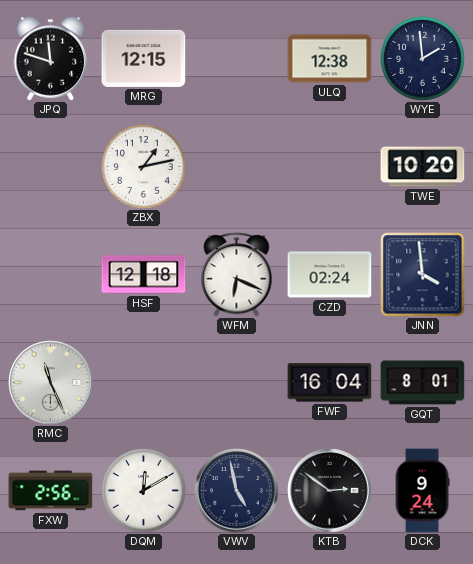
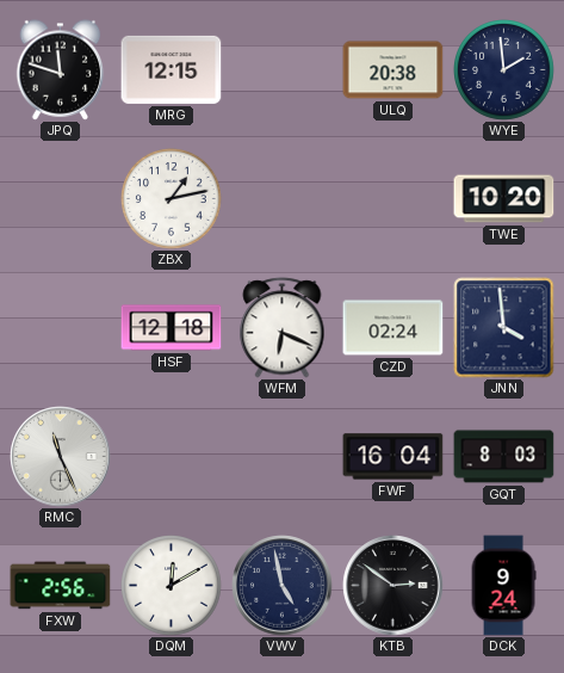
ULQ: 12:38 -> 20:38
GQT: 8:01 -> 8:03
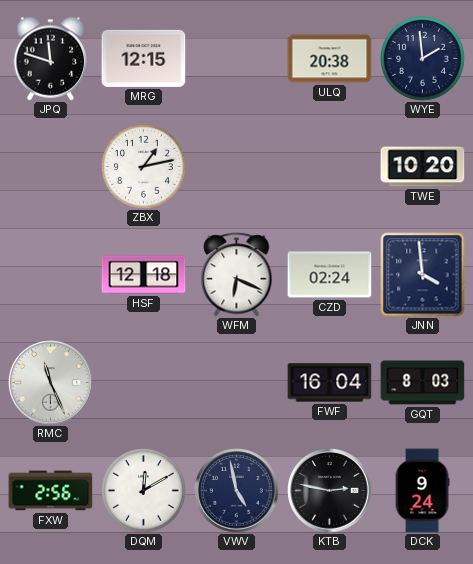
KTB: 2:51 -> 2:47
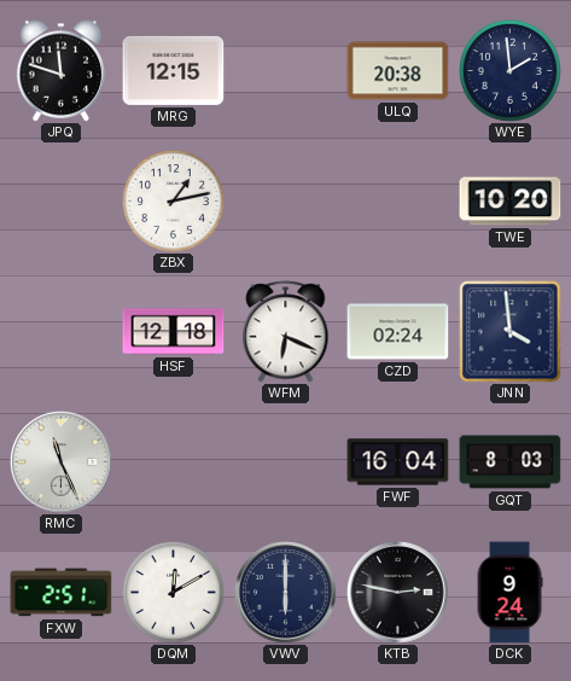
FXW: 2:56 -> 2:51
VWV: 4:58 -> 6:00
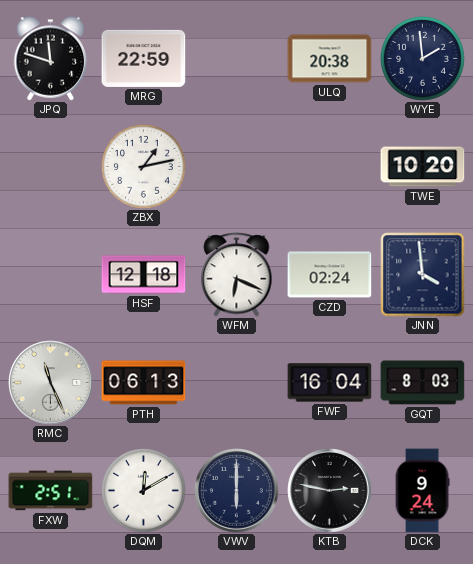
MRG: 12:15 -> 22:59
PTH: none -> 06:13
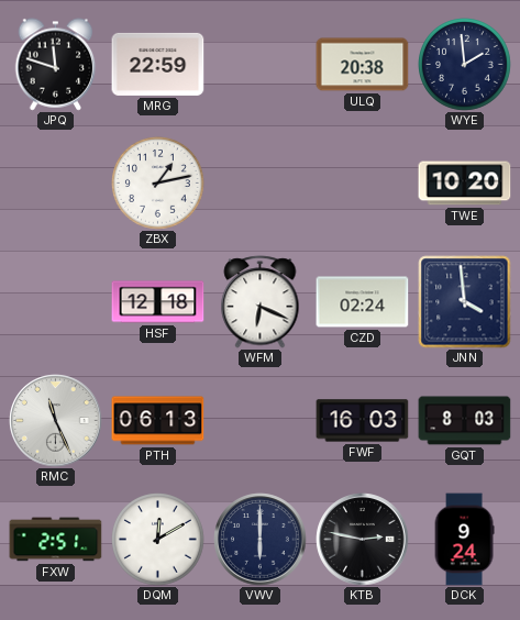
FWF: 16:04 -> 16:03
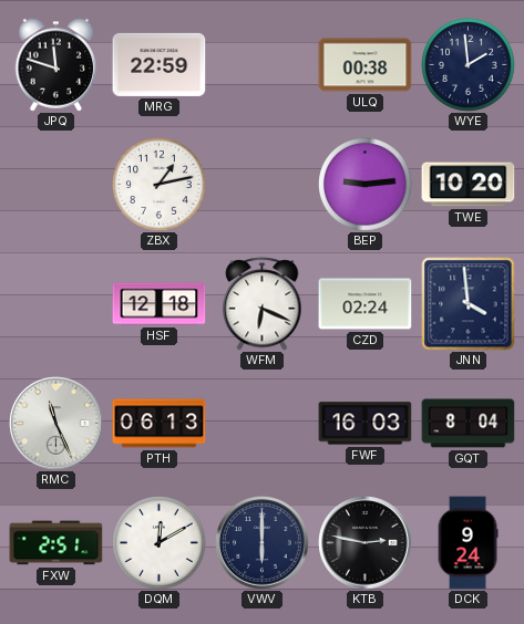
ULQ: 20:38 -> 00:38
BEP: none -> 9:14
GQT: 8:03 -> 8:04
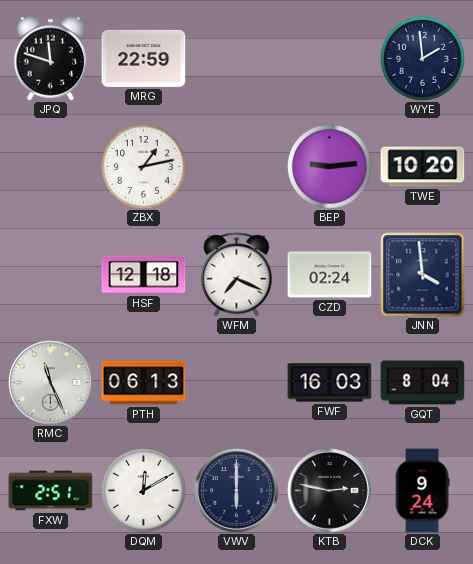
ULQ: 00:38 -> none
WFM: 6:19 -> 7:19
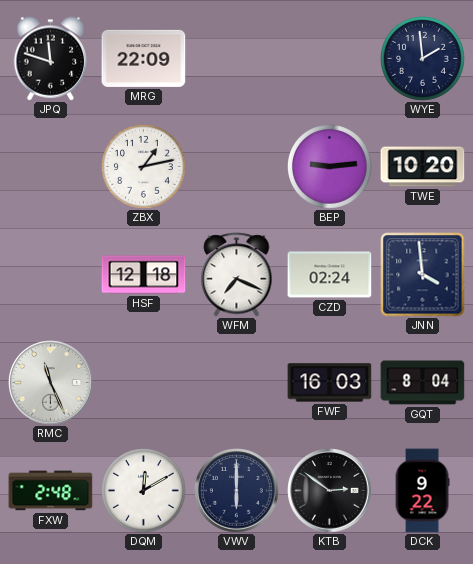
MRG: 22:59 -> 22:09
PTH: 06:13 -> none
FXW: 2:51 -> 2:48
KTB: 2:47 -> 2:51
DCK: 9:24 -> 9:22
